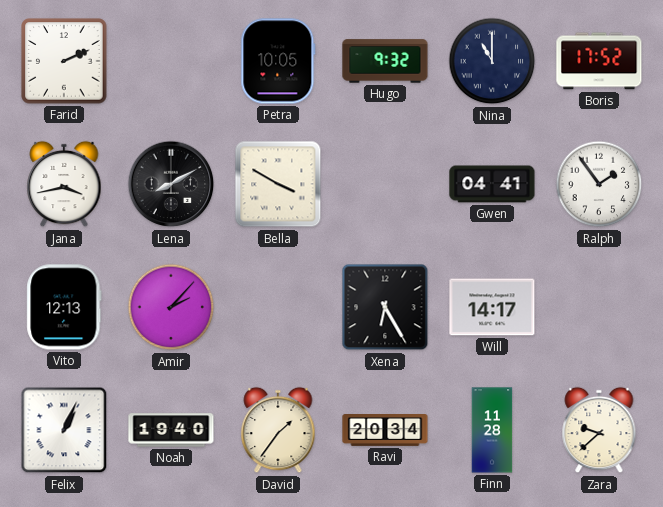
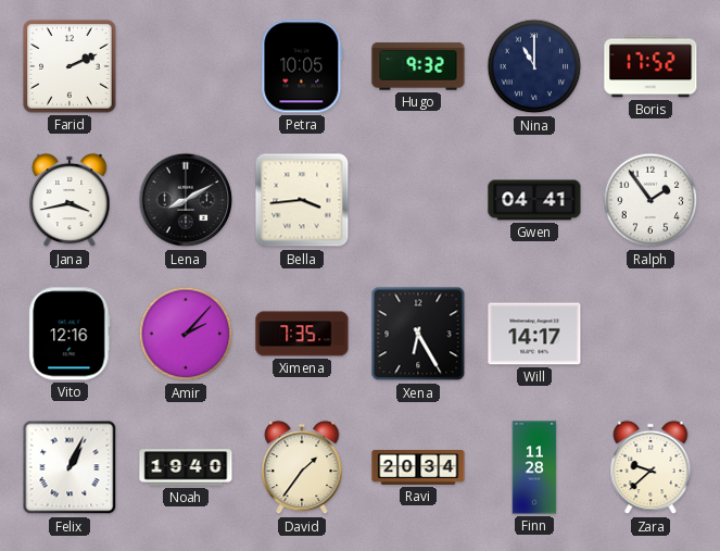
Bella: 3:50 -> 3:44
Vito: 12:13 -> 12:16
Ximena: none -> 7:35
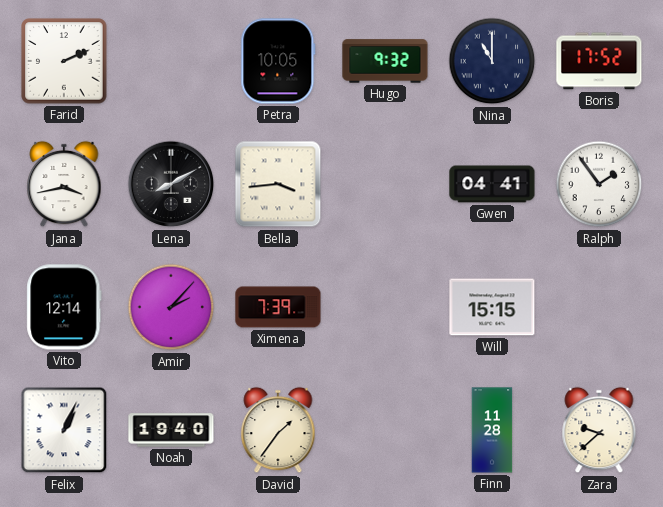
Vito: 12:16 -> 12:14
Ximena: 7:35 -> 7:39
Xena: 6:25 -> none
Will: 14:17 -> 15:15
Ravi: 20:34 -> none
